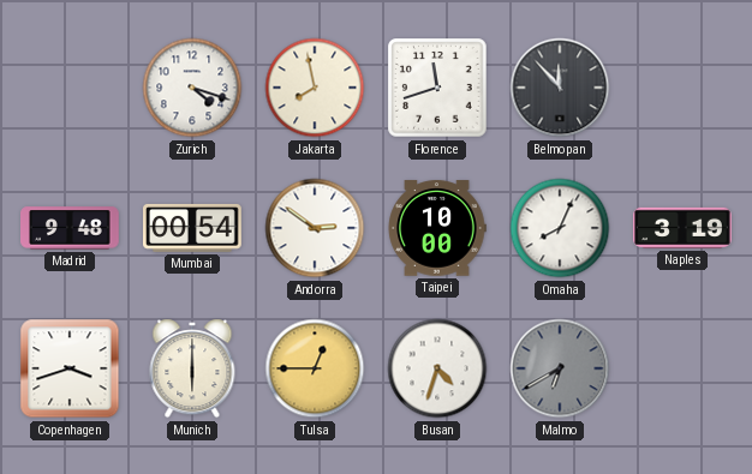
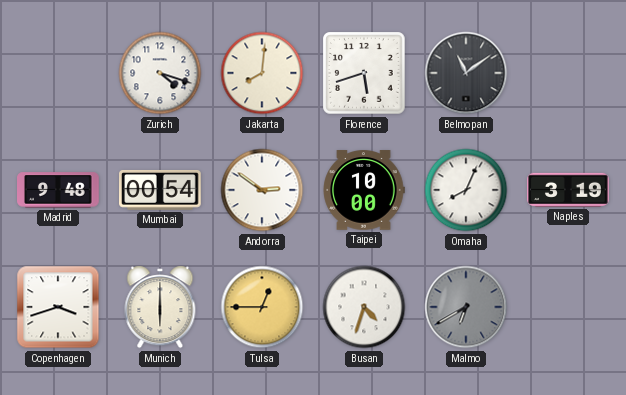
Jakarta: 7:58 -> 8:01
Florence: 11:42 -> 5:42
Belmopan: 11:53 -> 11:09
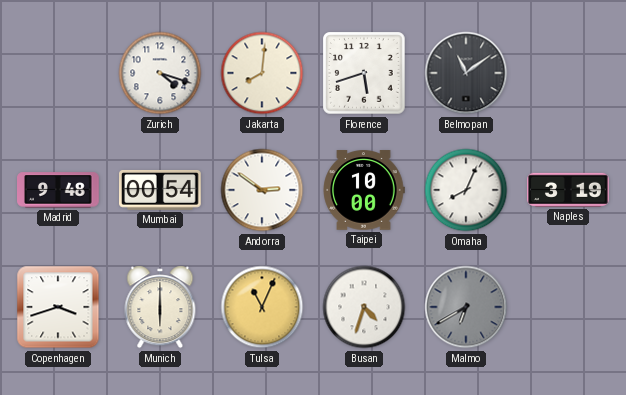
Tulsa: 12:45 -> 11:04
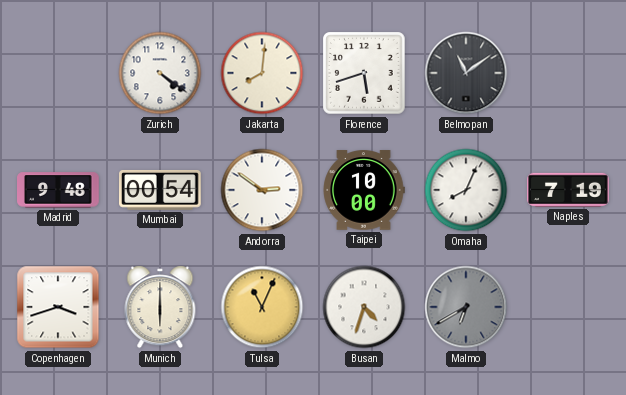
Zurich: 4:18 -> 4:21
Naples: 3:19 -> 7:19
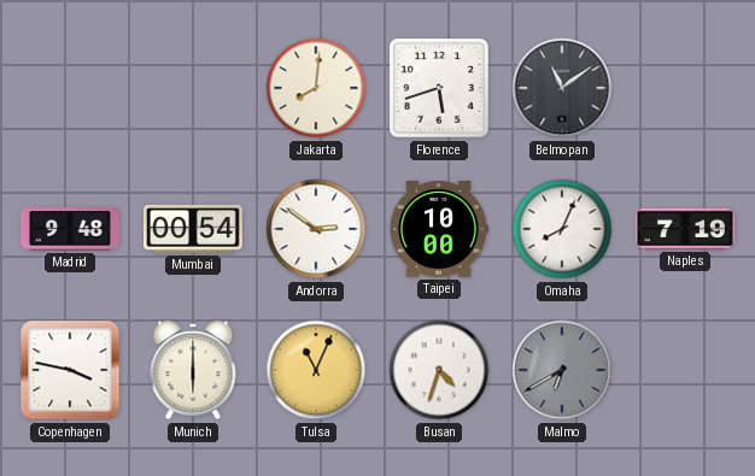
Zurich: 4:21 -> none
Copenhagen: 3:42 -> 3:47
